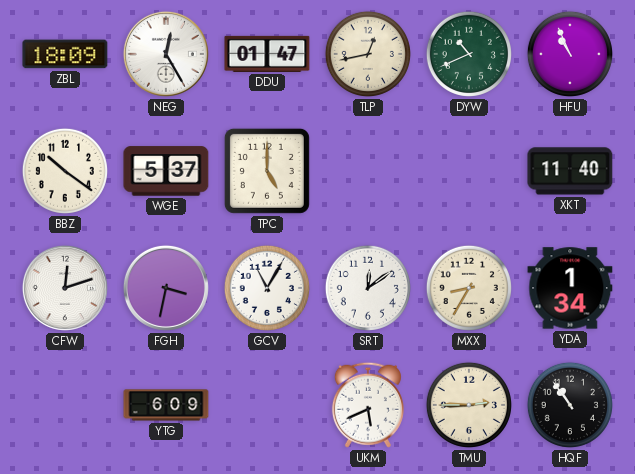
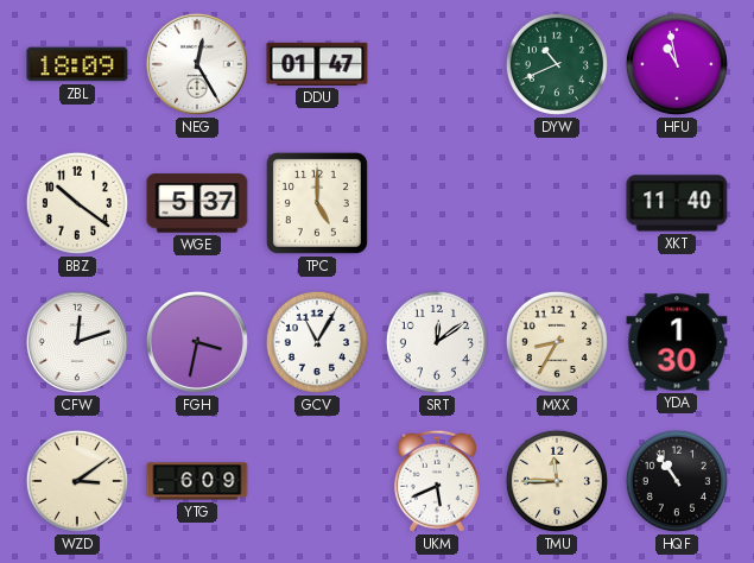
TLP: 12:43 -> none
HFU: 10:56 -> 10:58
YDA: 1:34 -> 1:30
WZD: none -> 3:09
TMU: 2:45 -> 11:45
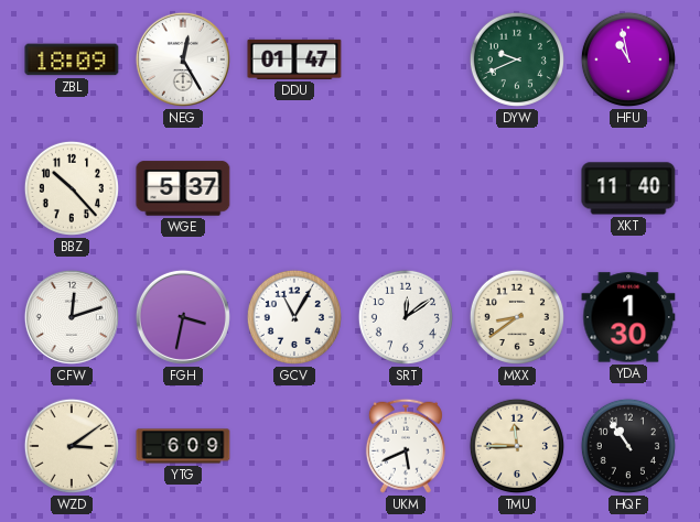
DYW: 10:41 -> 9:41
BBZ: 10:21 -> 10:23
TPC: 5:00 -> none
MXX: 8:35 -> 8:39
